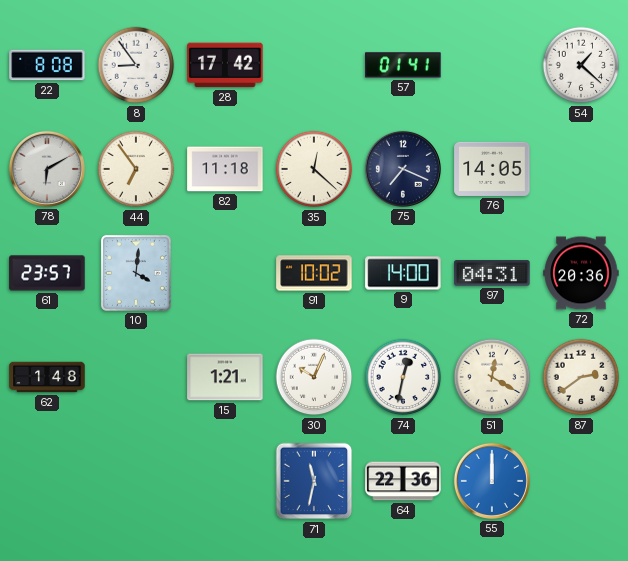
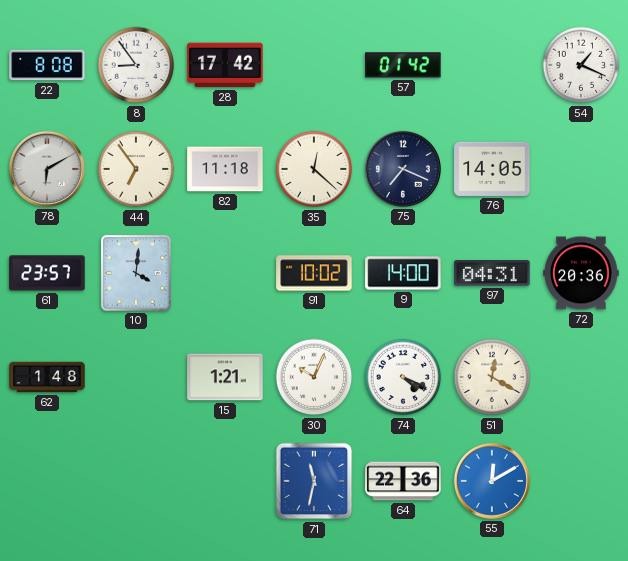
57: 01:41 -> 01:42
54: 1:22 -> 1:19
74: 12:32 -> 4:19
87: 2:39 -> none
55: 12:00 -> 12:10
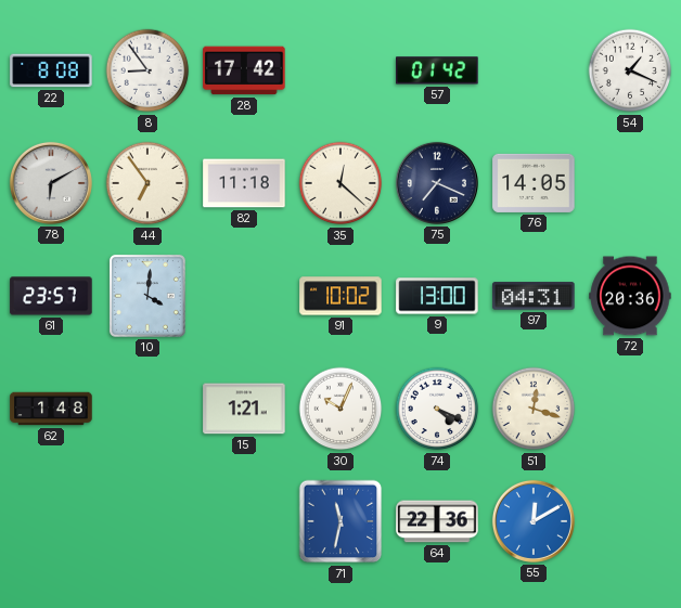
9: 14:00 -> 13:00
51: 12:20 -> 12:18
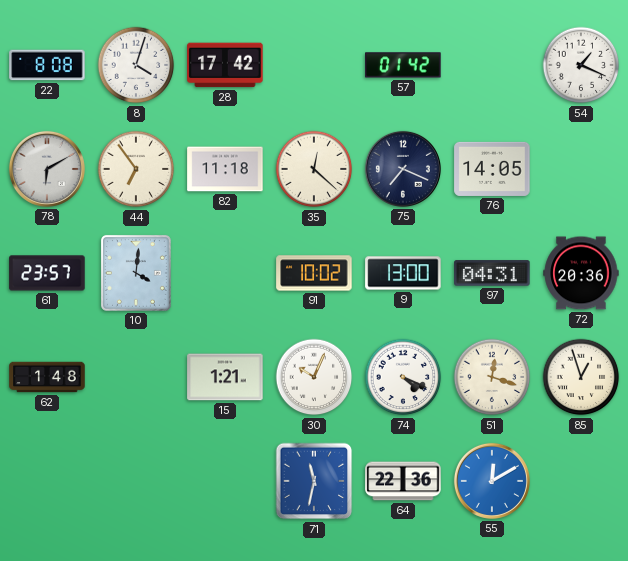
8: 8:54 -> 4:03
85: none -> 12:57
